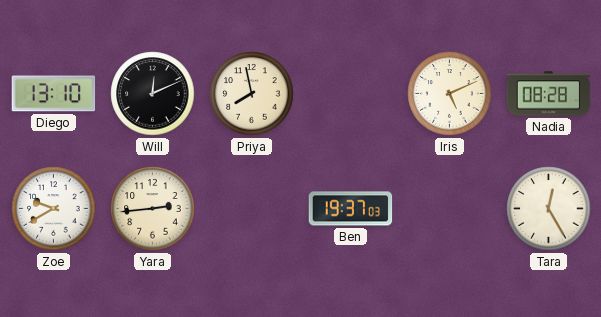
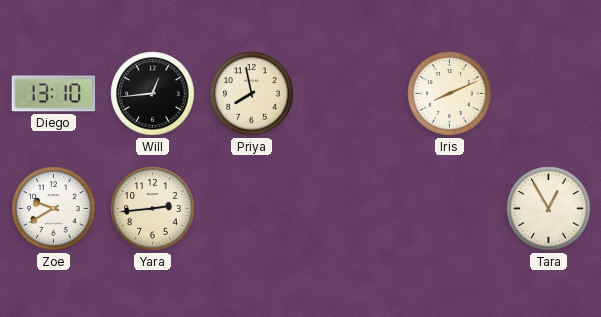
Will: 12:11 -> 12:44
Iris: 5:11 -> 8:11
Nadia: 08:28 -> none
Ben: 19:37 -> none
Tara: 12:25 -> 12:55
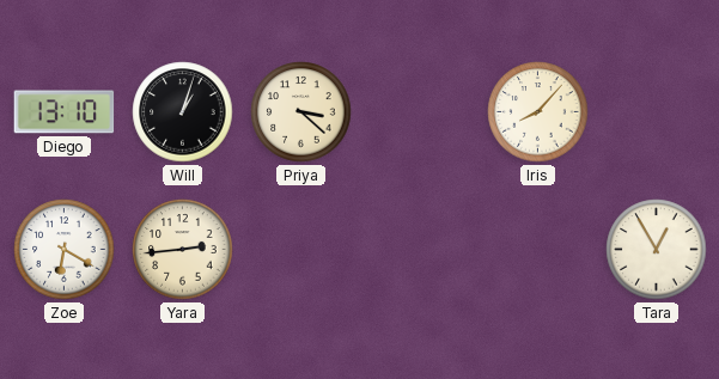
Will: 12:44 -> 1:03
Priya: 7:58 -> 3:22
Iris: 8:11 -> 8:07
Zoe: 9:40 -> 6:20
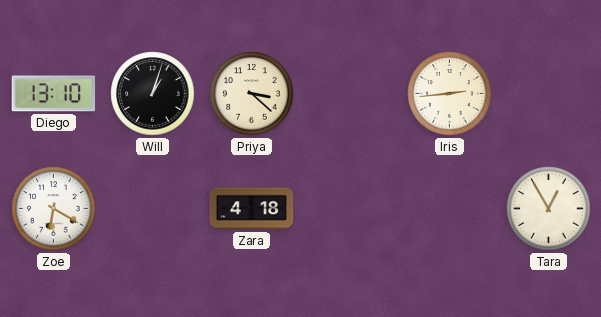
Iris: 8:07 -> 2:44
Yara: 2:44 -> none
Zara: none -> 4:18
